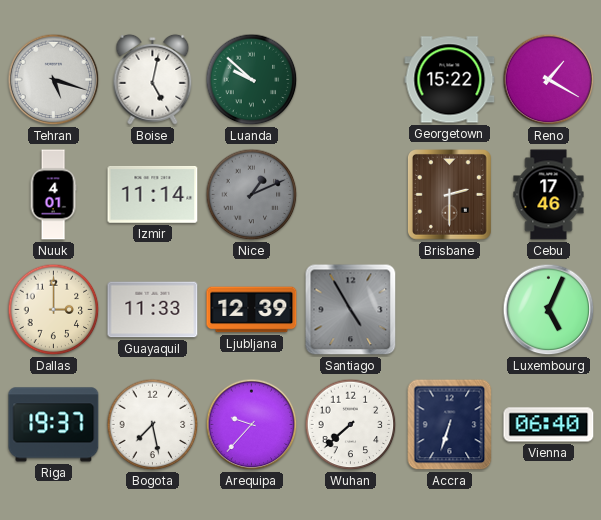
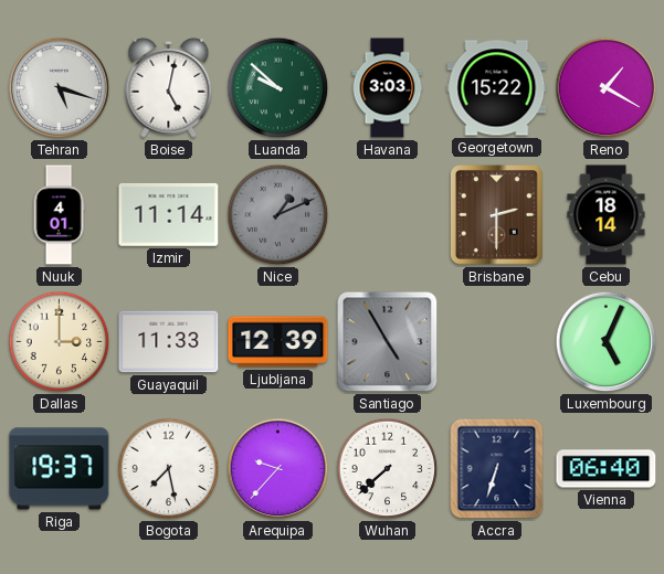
Havana: none -> 3:03
Cebu: 17:46 -> 18:14
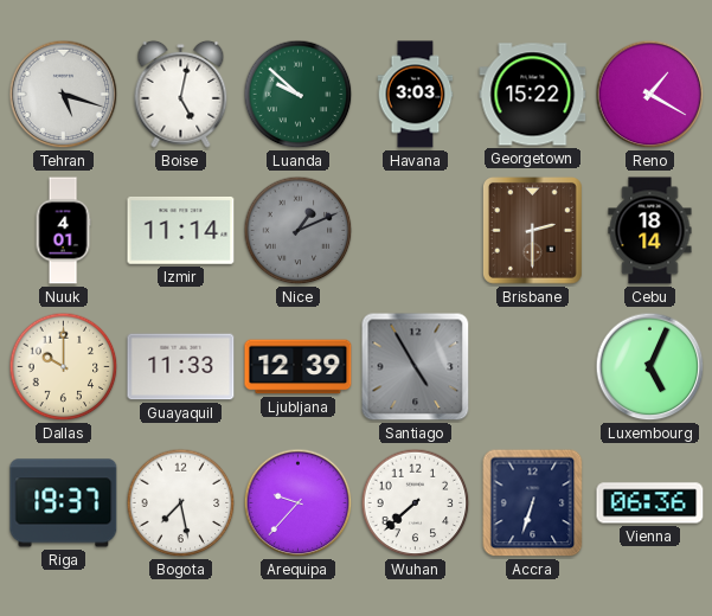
Dallas: 3:00 -> 10:00
Vienna: 06:40 -> 06:36
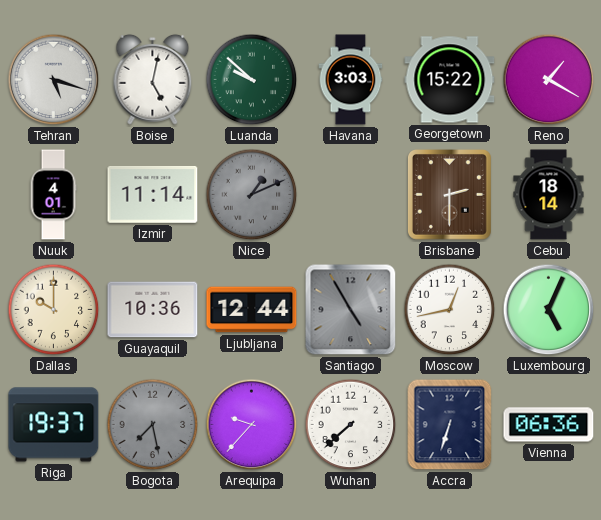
Guayaquil: 11:33 -> 10:36
Ljubljana: 12:39 -> 12:44
Moscow: none -> 12:43
Bogota dial: white -> grey
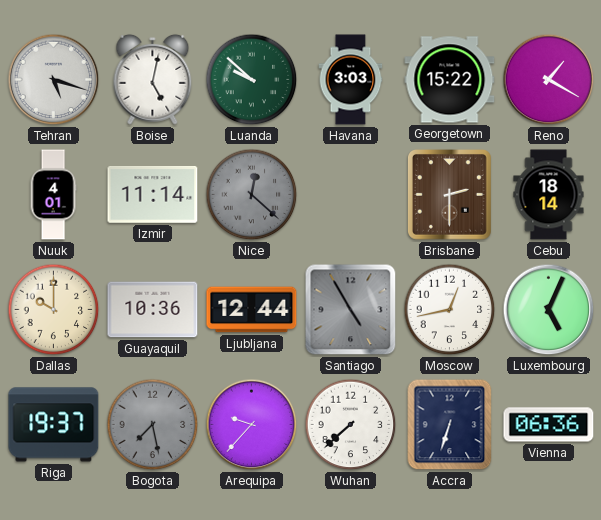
Nice: 1:11 -> 12:22
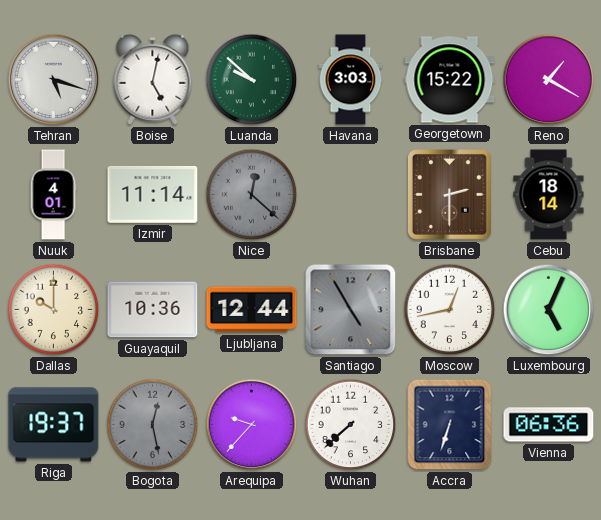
Bogota: 7:28 -> 12:28
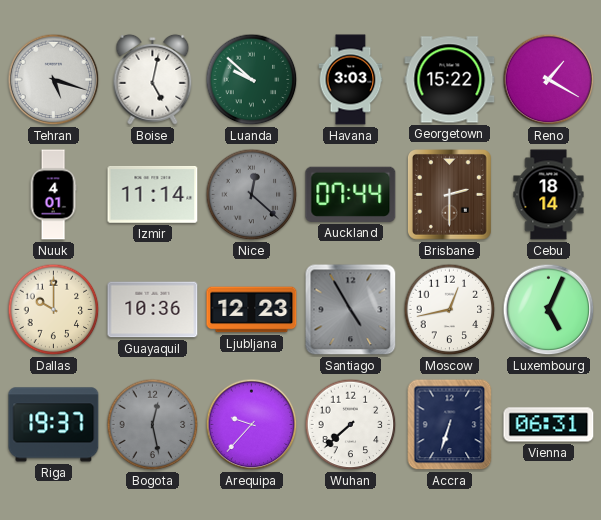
Auckland: none -> 07:44
Ljubljana: 12:44 -> 12:23
Vienna: 06:36 -> 06:31
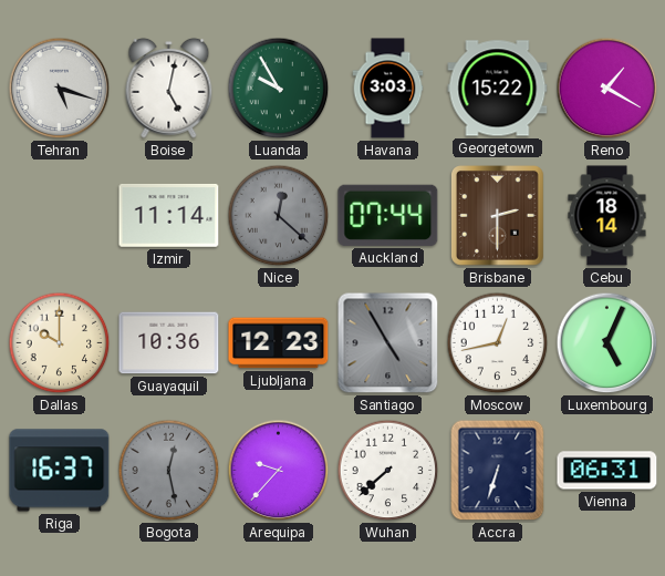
Luanda: 9:52 -> 9:55
Nuuk: 4:01 -> none
Riga: 19:37 -> 16:37
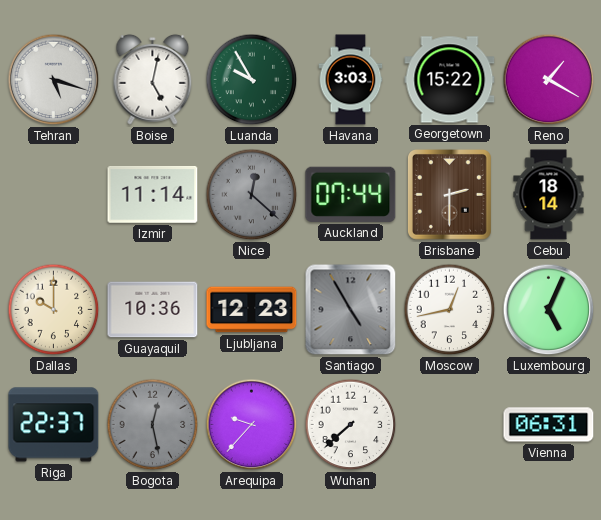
Riga: 16:37 -> 22:37
Accra: 6:33 -> none
